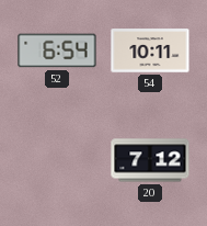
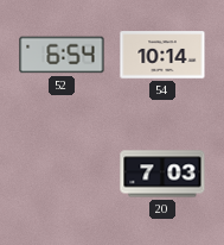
54: 10:11 -> 10:14
20: 7:12 -> 7:03
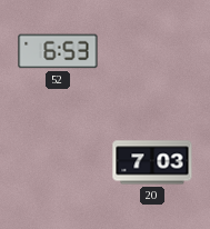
52: 6:54 -> 6:53
54: 10:14 -> none
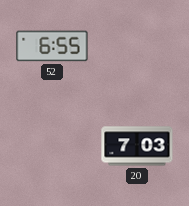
52: 6:53 -> 6:55
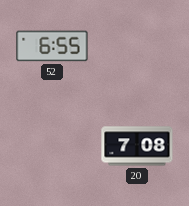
20: 7:03 -> 7:08
